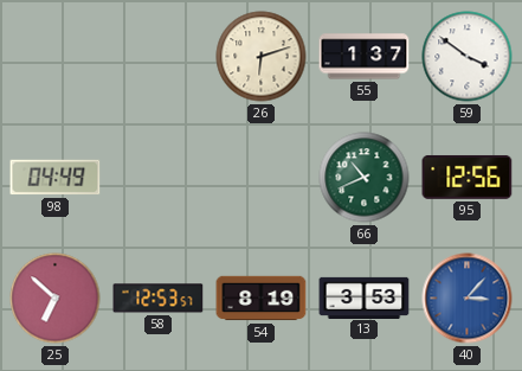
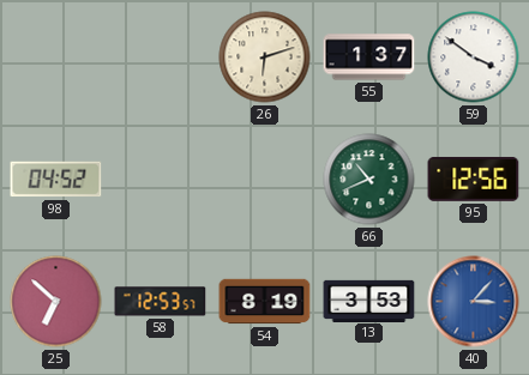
98: 04:49 -> 04:52
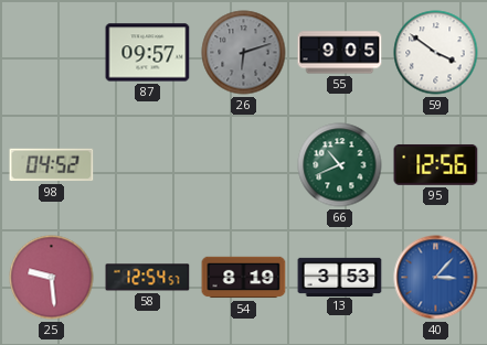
87: none -> 09:57
26 dial: cream -> grey
55: 1:37 -> 9:05
25: 6:52 -> 9:29
58: 12:53 -> 12:54
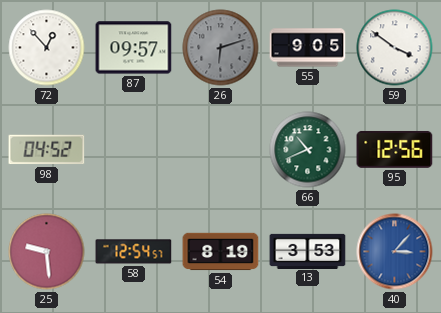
72: none -> 12:53
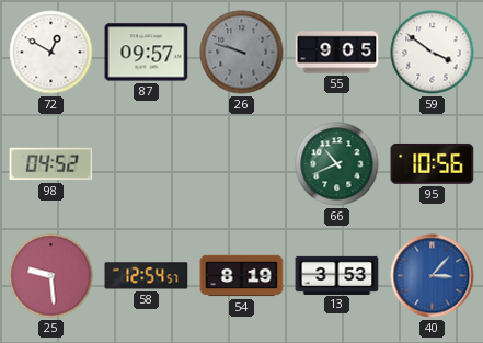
72: 12:53 -> 12:50
26: 6:12 -> 9:48
95: 12:56 -> 10:56
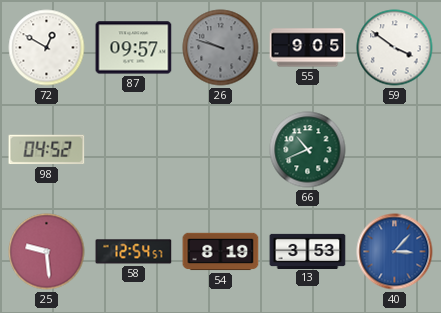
95: 10:56 -> none
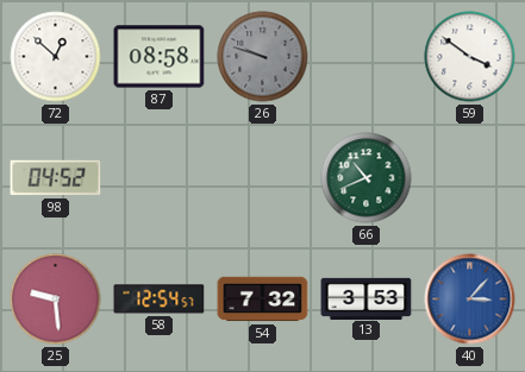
72: 12:50 -> 12:52
87: 09:57 -> 08:58
55: 9:05 -> none
54: 8:19 -> 7:32
